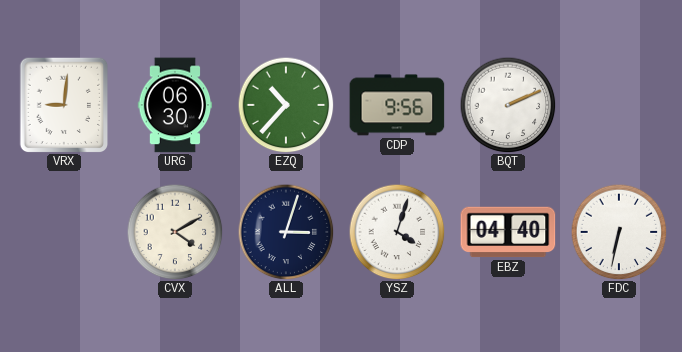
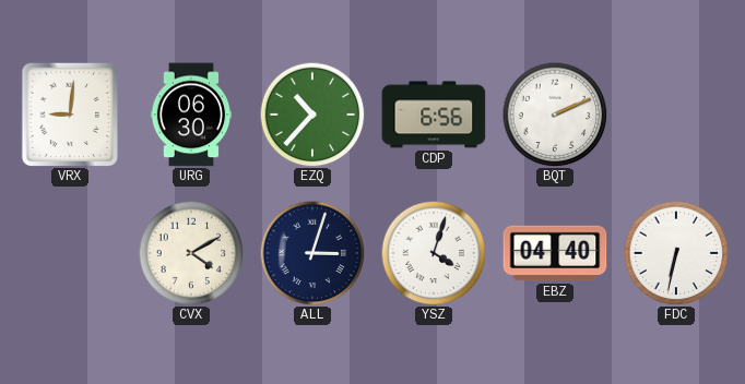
CDP: 9:56 -> 6:56
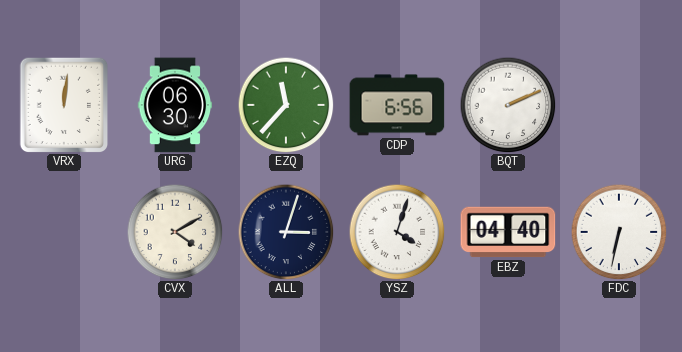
VRX: 9:01 -> 12:01
EZQ: 10:37 -> 11:37
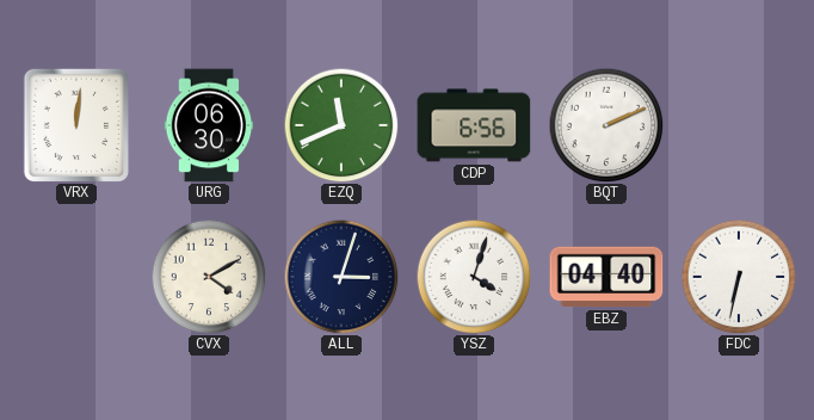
EZQ: 11:37 -> 11:41
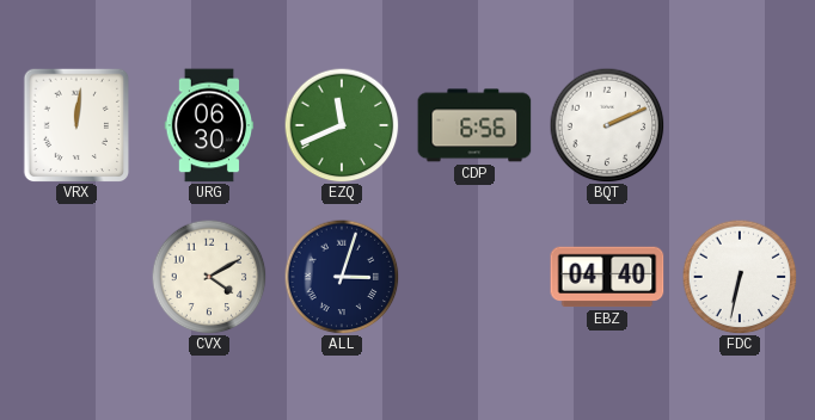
YSZ: 4:03 -> none
